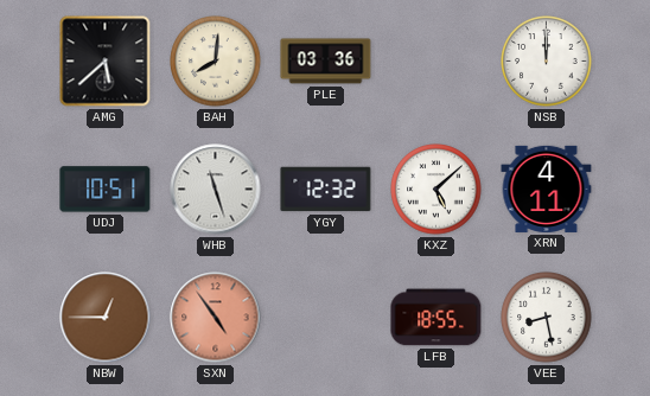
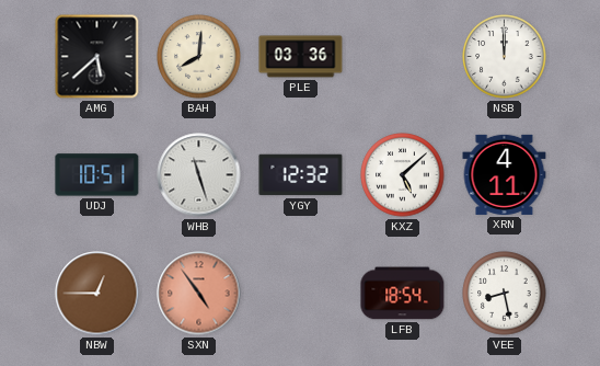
LFB: 18:55 -> 18:54
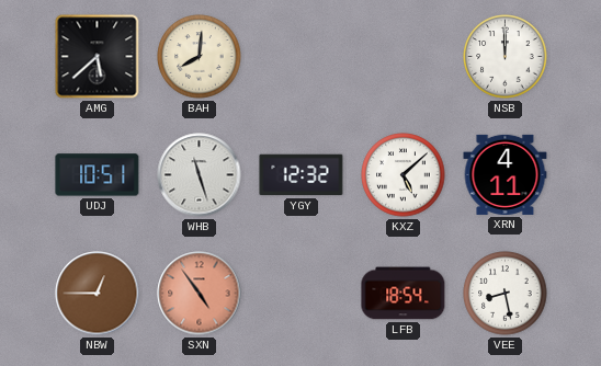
PLE: 03:36 -> none
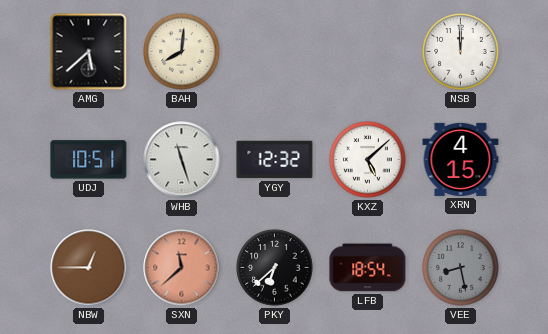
XRN: 4:11 -> 4:15
SXN: 4:54 -> 11:38
PKY: none -> 6:38
VEE dial: white -> grey
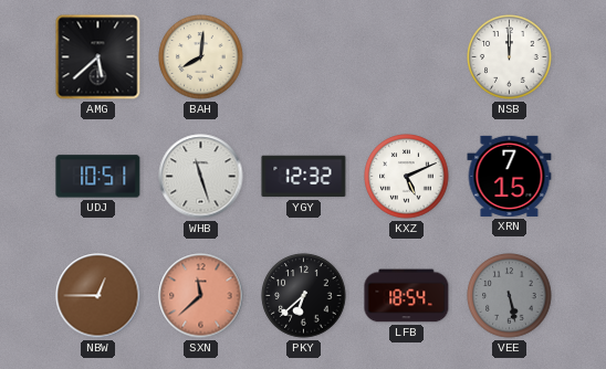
KXZ: 5:08 -> 5:11
XRN: 4:15 -> 7:15
VEE: 8:28 -> 5:28
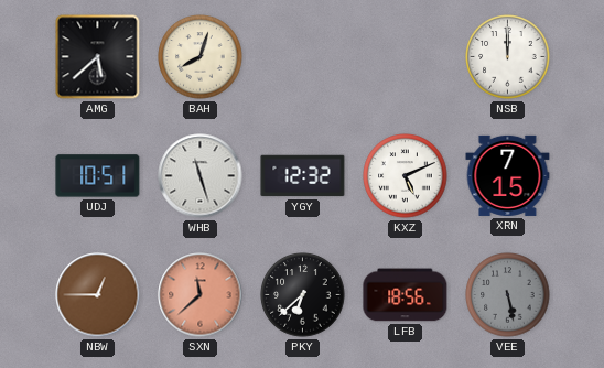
BAH: 8:01 -> 8:03
LFB: 18:54 -> 18:56
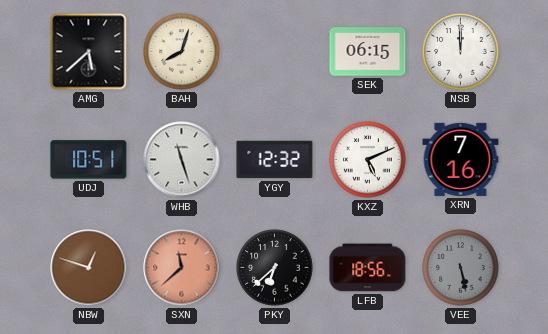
SEK: none -> 06:15
XRN: 7:15 -> 7:16
NBW: 12:45 -> 12:48
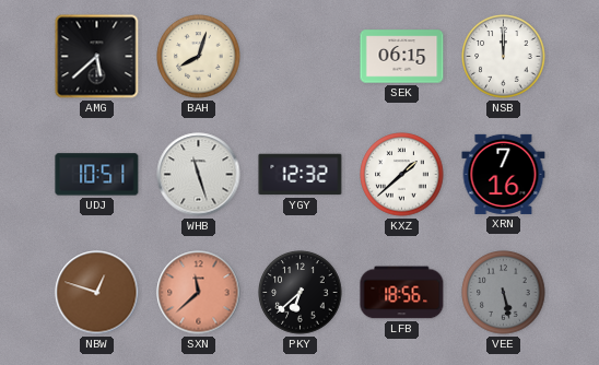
KXZ: 5:11 -> 1:38
